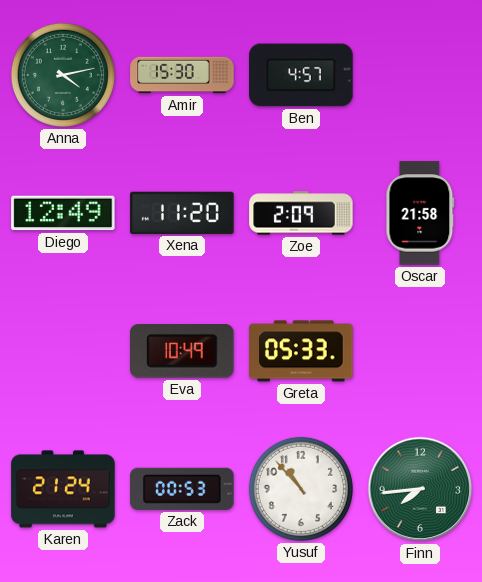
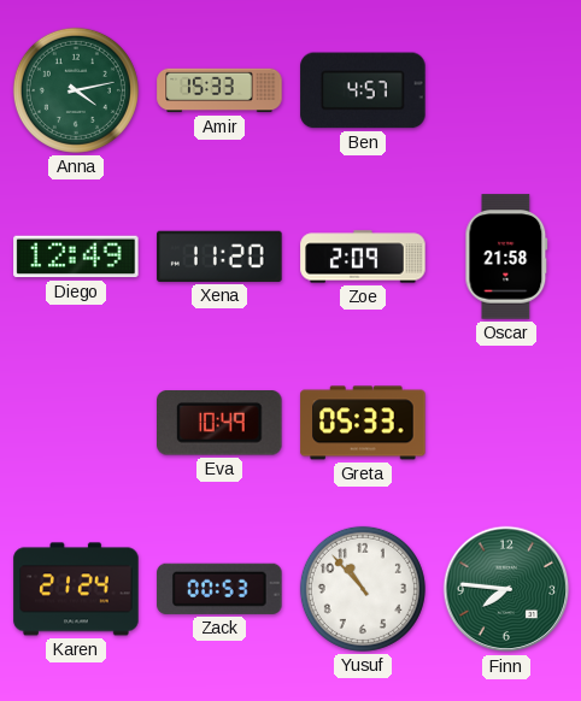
Amir: 15:30 -> 15:33
Finn: 7:44 -> 7:46
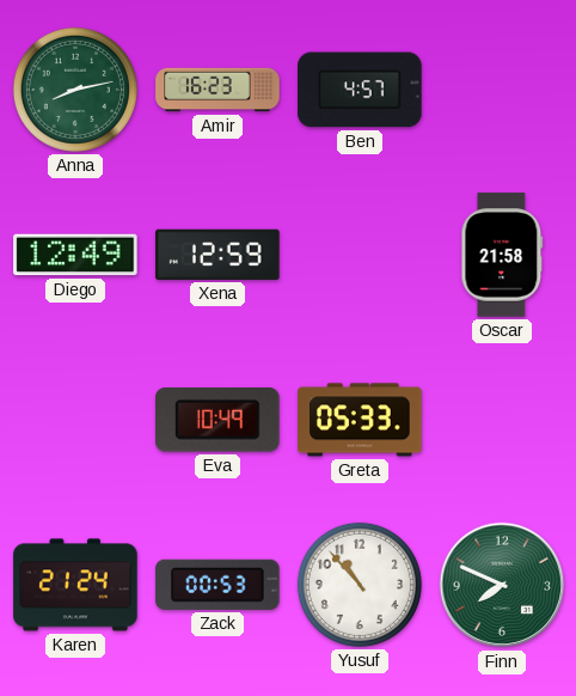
Anna: 4:13 -> 8:13
Amir: 15:33 -> 16:23
Xena: 11:20 -> 12:59
Zoe: 2:09 -> none
Finn: 7:46 -> 7:49
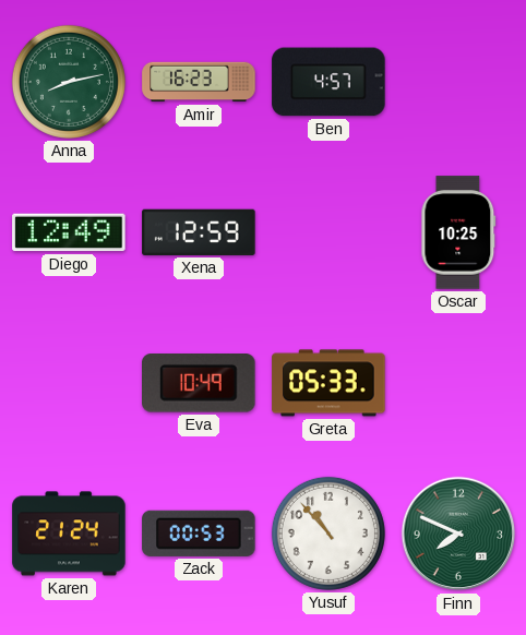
Oscar: 21:58 -> 10:25
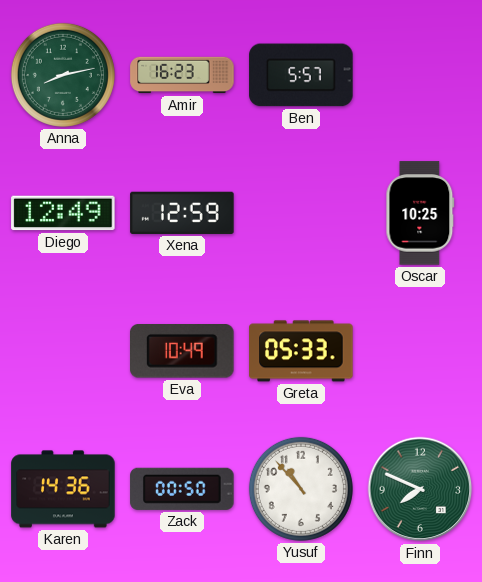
Ben: 4:57 -> 5:57
Karen: 21:24 -> 14:36
Zack: 00:53 -> 00:50
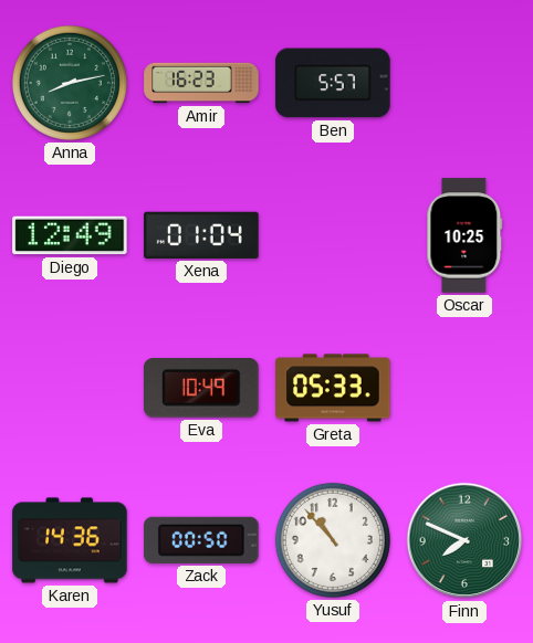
Xena: 12:59 -> 01:04
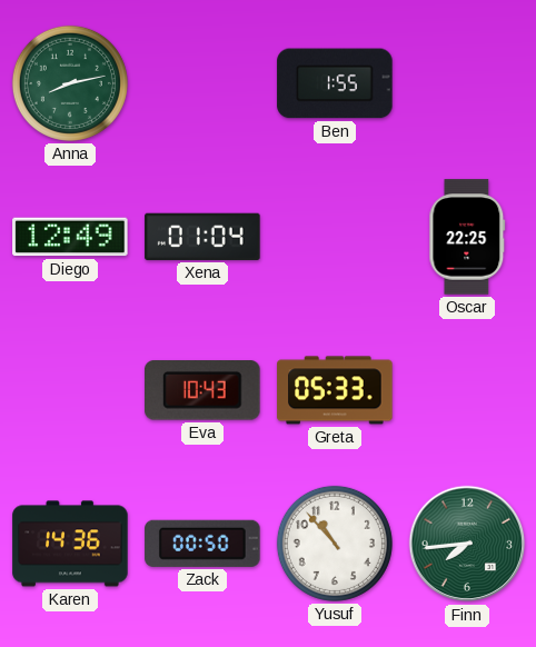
Amir: 16:23 -> none
Ben: 5:57 -> 1:55
Oscar: 10:25 -> 22:25
Eva: 10:49 -> 10:43
Finn: 7:49 -> 7:44
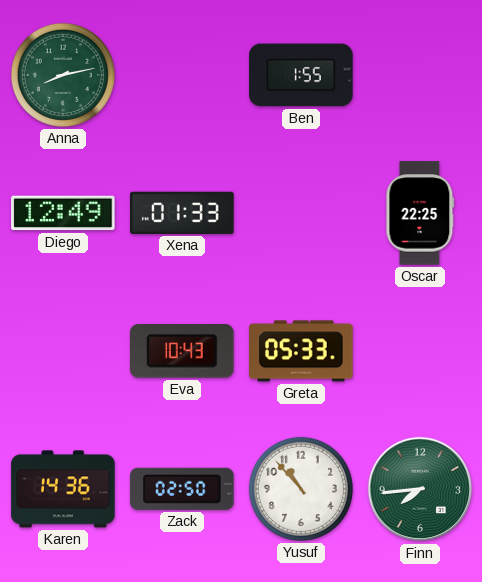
Xena: 01:04 -> 01:33
Zack: 00:50 -> 02:50
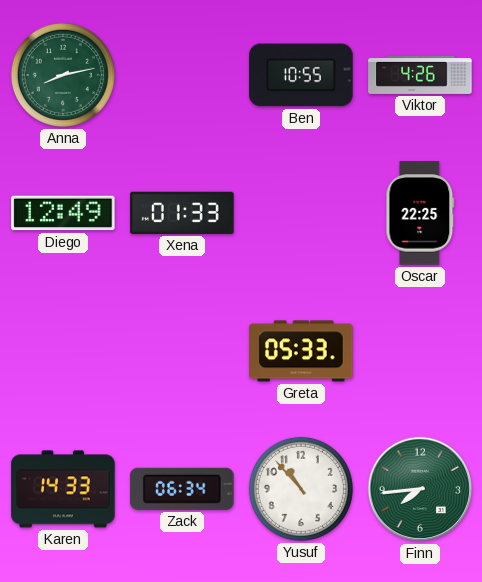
Ben: 1:55 -> 10:55
Viktor: none -> 4:26
Eva: 10:43 -> none
Karen: 14:36 -> 14:33
Zack: 02:50 -> 06:34
